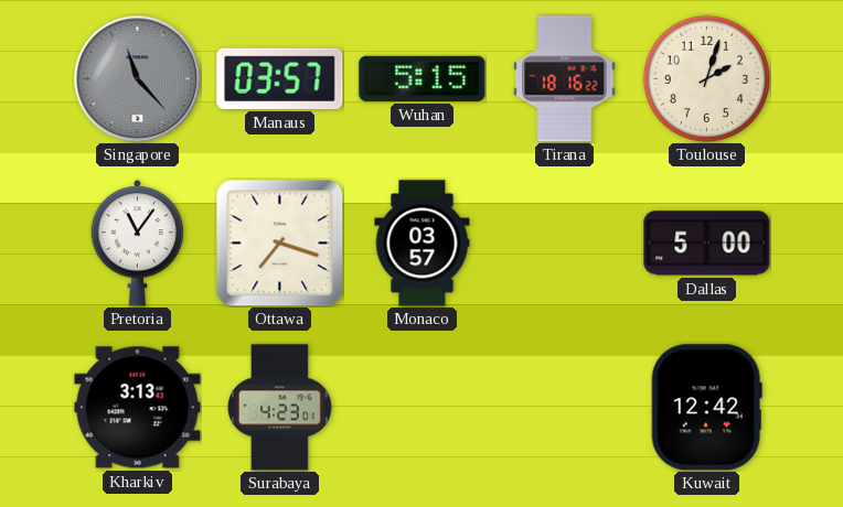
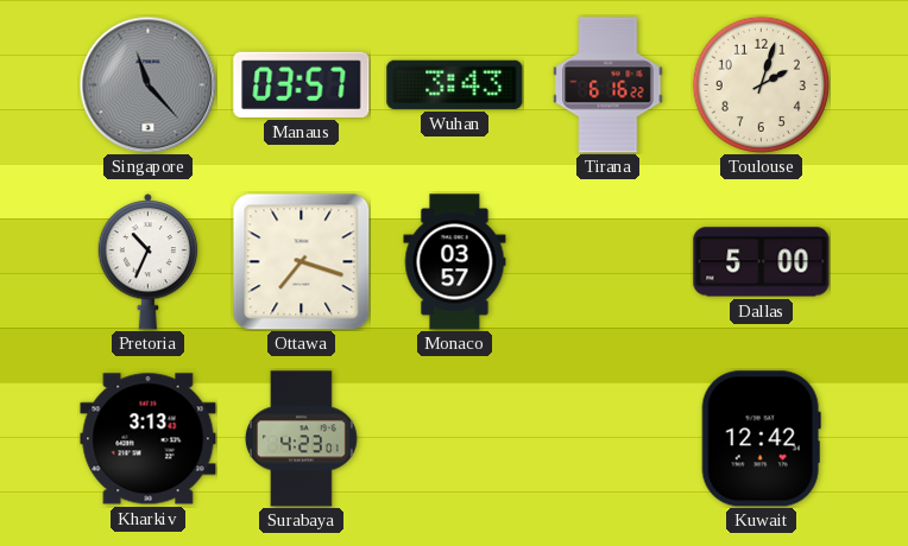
Wuhan: 5:15 -> 3:43
Tirana: 18:16 -> 6:16
Pretoria: 11:06 -> 10:34
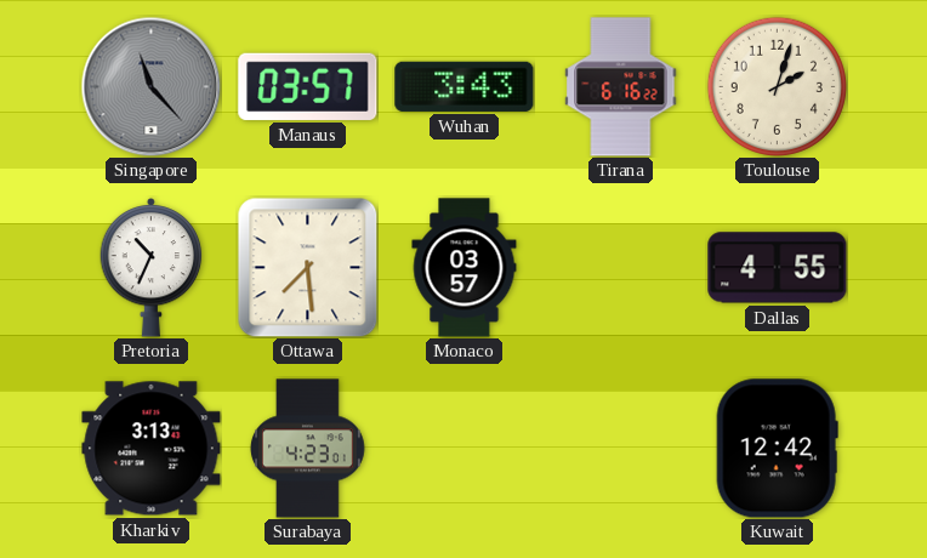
Ottawa: 7:18 -> 7:29
Dallas: 5:00 -> 4:55
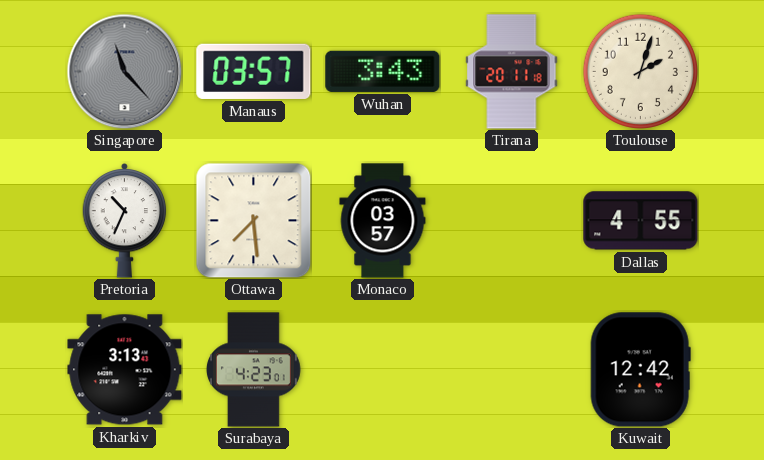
Tirana: 6:16 -> 20:11
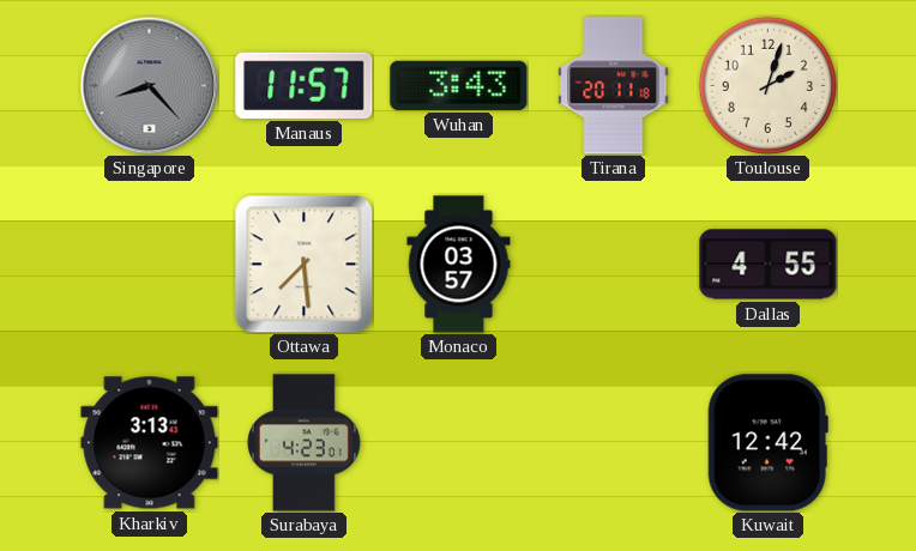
Singapore: 11:23 -> 8:23
Manaus: 03:57 -> 11:57
Pretoria: 10:34 -> none
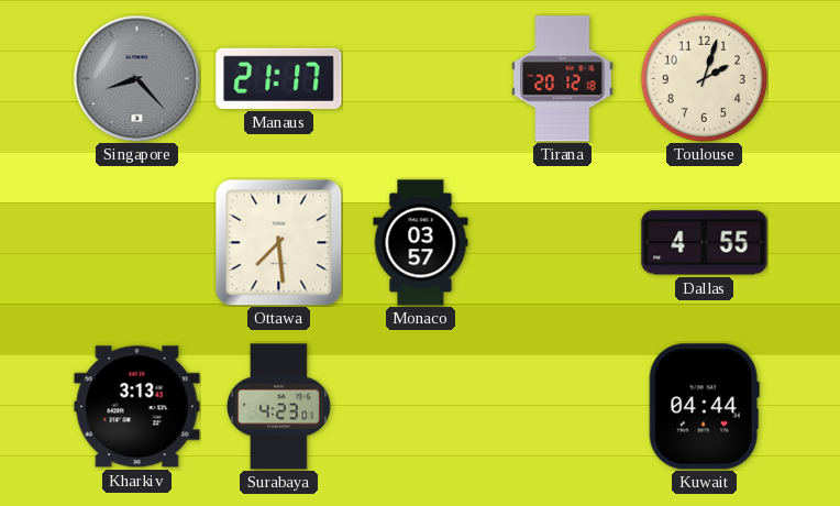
Manaus: 11:57 -> 21:17
Wuhan: 3:43 -> none
Tirana: 20:11 -> 20:12
Kuwait: 12:42 -> 04:44
